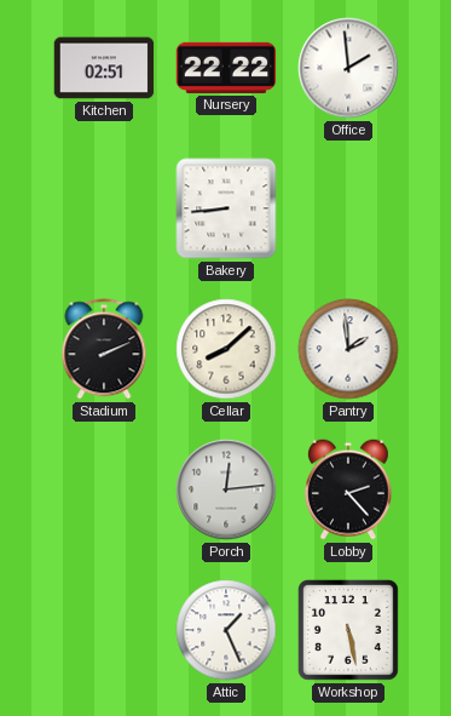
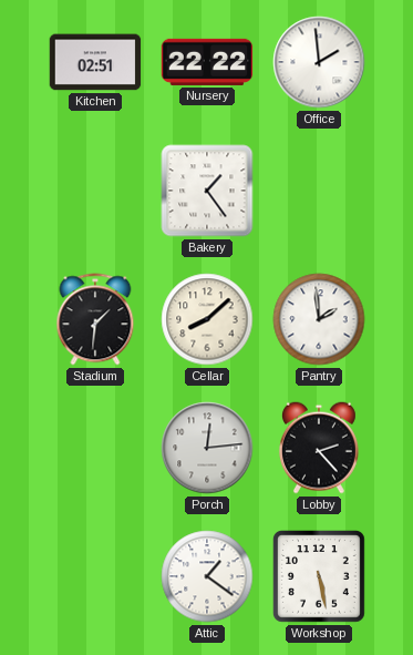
Bakery: 8:44 -> 1:24
Stadium: 2:11 -> 1:31
Attic: 1:26 -> 1:21
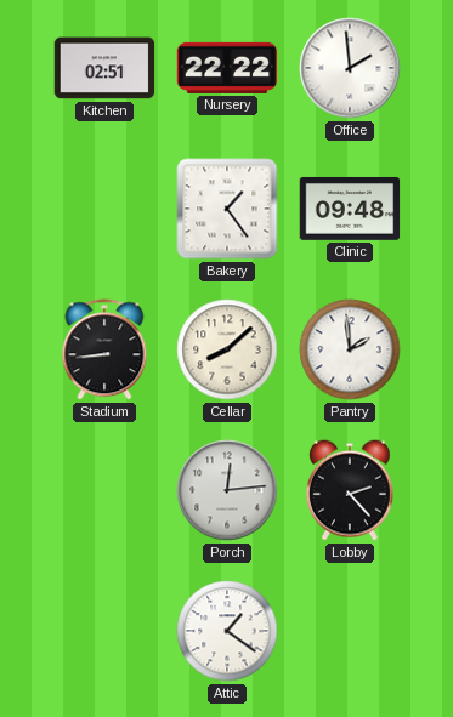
Clinic: none -> 09:48
Stadium: 1:31 -> 8:44
Workshop: 5:28 -> none
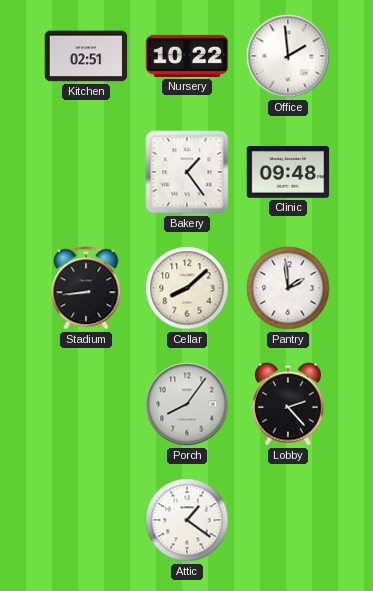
Nursery: 22:22 -> 10:22
Porch: 12:14 -> 8:06
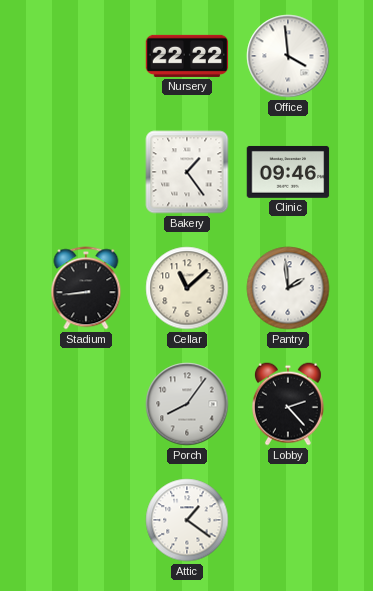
Kitchen: 02:51 -> none
Nursery: 10:22 -> 22:22
Office: 1:59 -> 3:59
Clinic: 09:48 -> 09:46
Cellar: 8:08 -> 11:08
